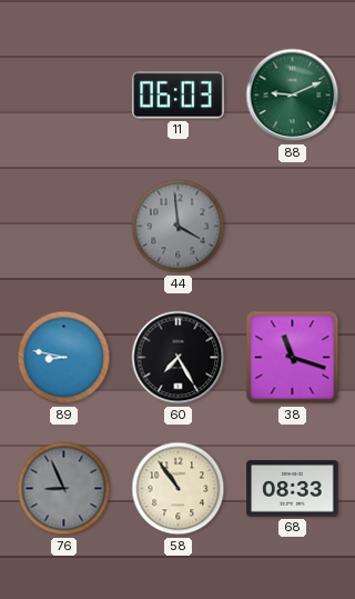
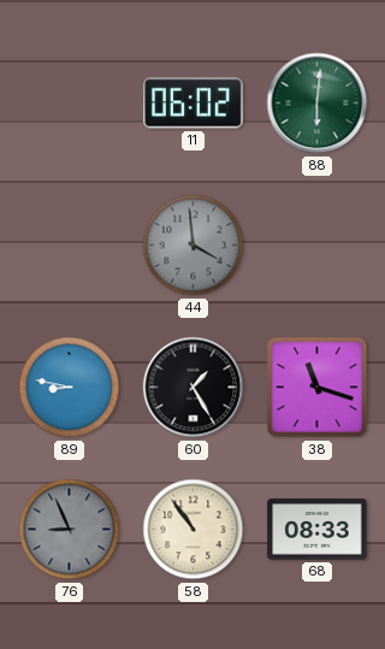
11: 06:03 -> 06:02
88: 9:11 -> 6:01
60: 7:25 -> 1:25
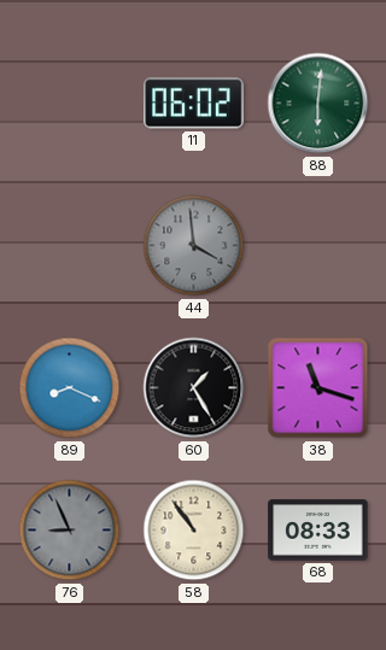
89: 8:47 -> 8:19
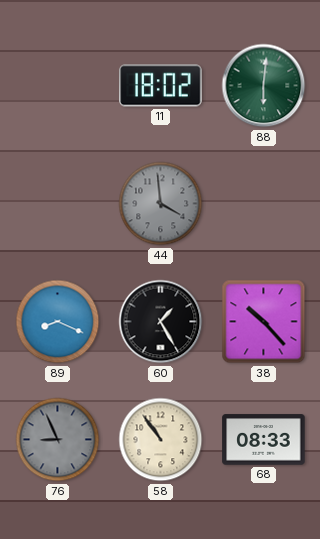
11: 06:02 -> 18:02
38: 11:18 -> 10:23
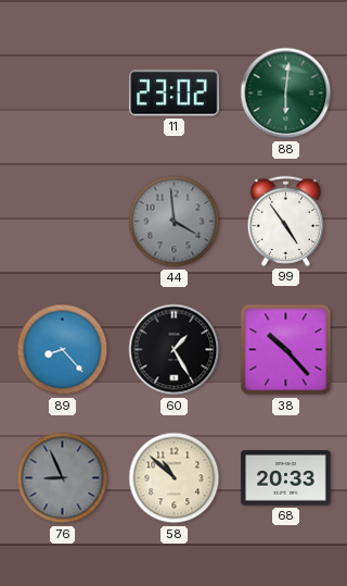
11: 18:02 -> 23:02
99: none -> 4:54
89: 8:19 -> 8:23
58: 10:54 -> 10:52
68: 08:33 -> 20:33
